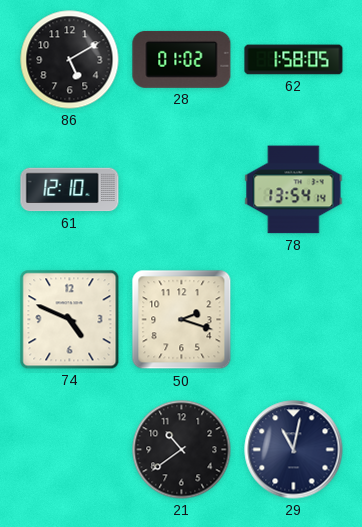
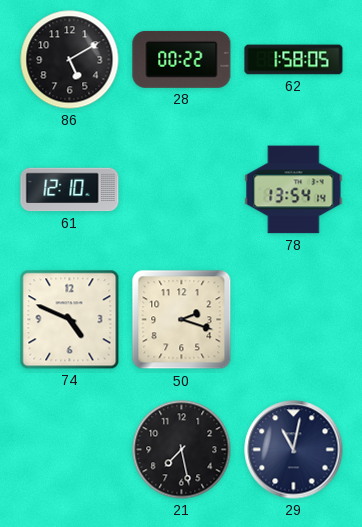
28: 01:02 -> 00:22
21: 10:39 -> 7:28
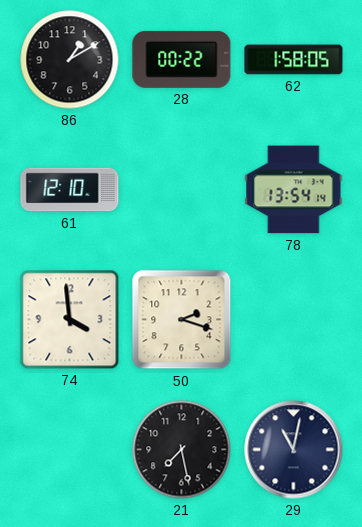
86: 5:10 -> 1:10
74: 4:49 -> 3:59
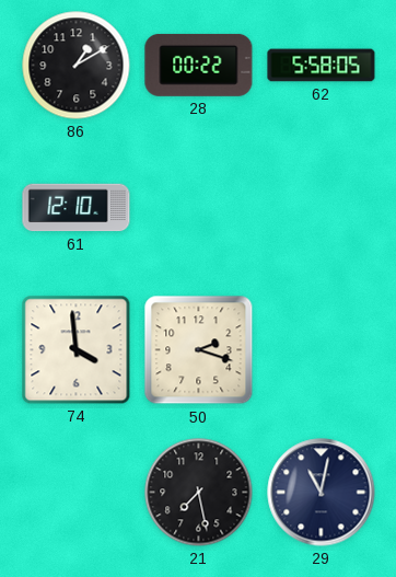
62: 1:58 -> 5:58
78: 13:54 -> none
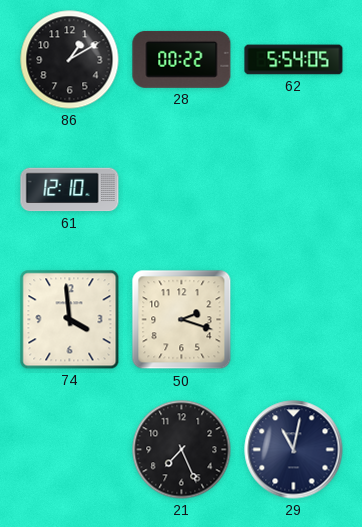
62: 5:58 -> 5:54
21: 7:28 -> 7:26
